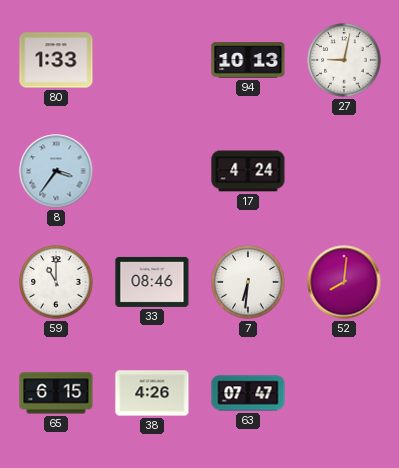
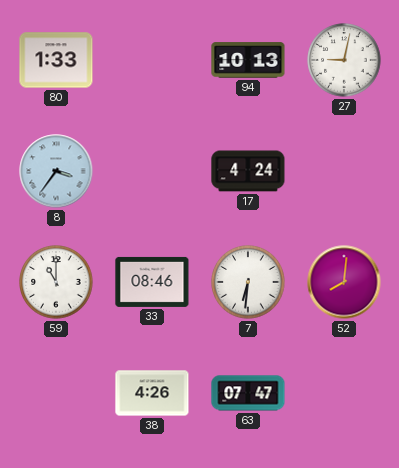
65: 6:15 -> none
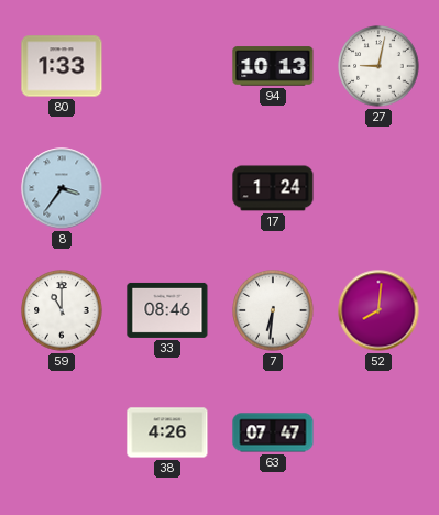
17: 4:24 -> 1:24
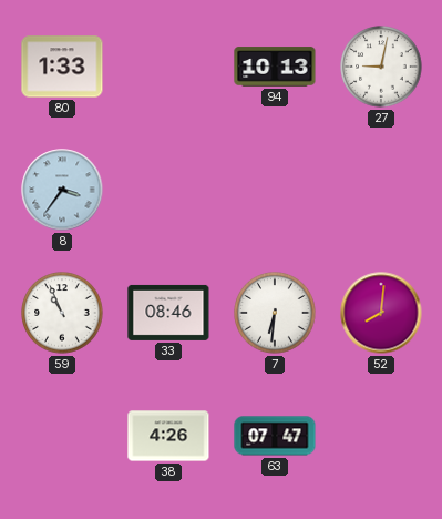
17: 1:24 -> none
59: 11:00 -> 10:56
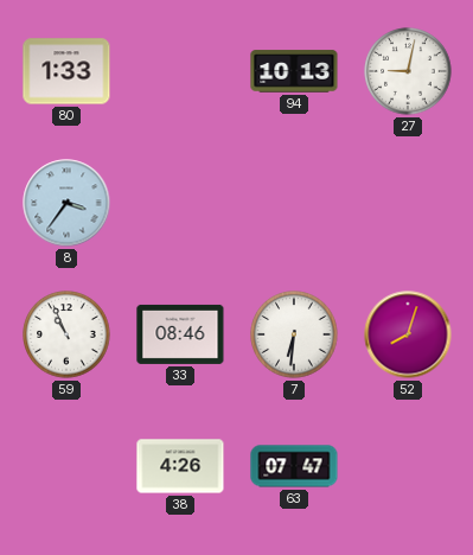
52: 8:01 -> 8:03
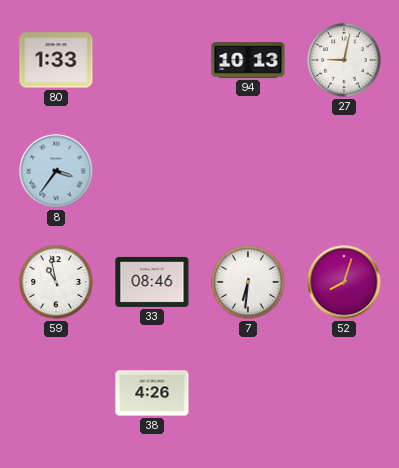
59: 10:56 -> 10:58
63: 07:47 -> none
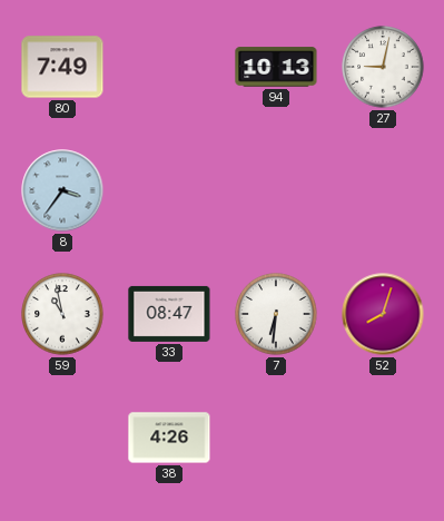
80: 1:33 -> 7:49
33: 08:46 -> 08:47
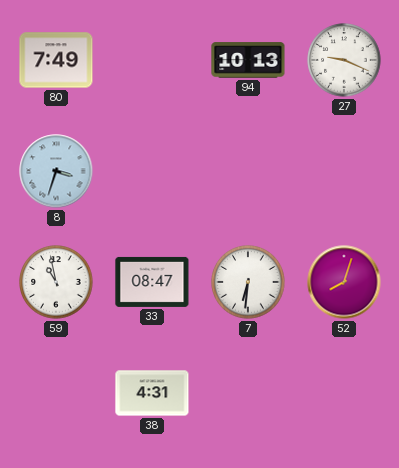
27: 9:02 -> 9:19
8: 3:36 -> 3:33
38: 4:26 -> 4:31
